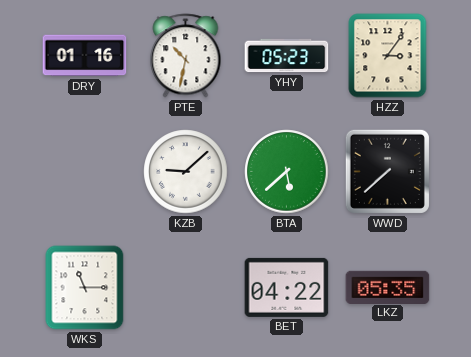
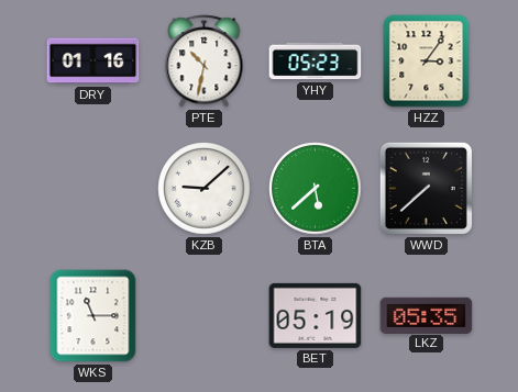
BET: 04:22 -> 05:19
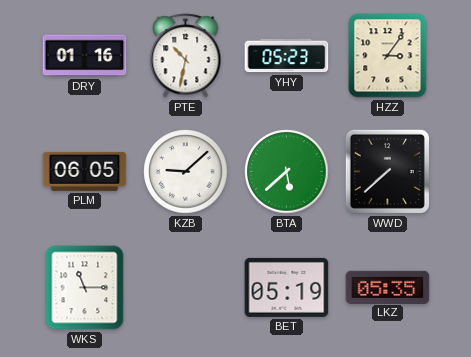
PLM: none -> 06:05
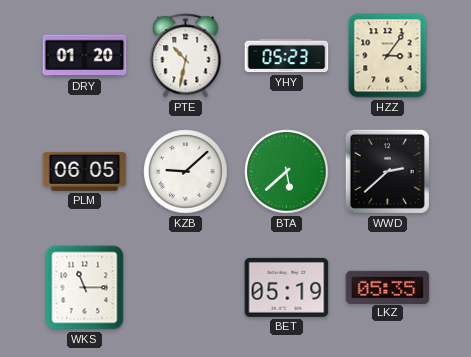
DRY: 01:16 -> 01:20
WWD: 7:38 -> 2:38
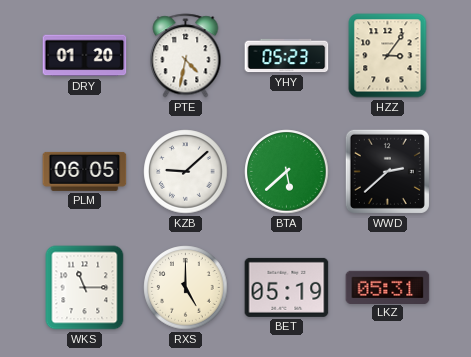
PTE: 10:32 -> 4:32
RXS: none -> 5:00
LKZ: 05:35 -> 05:31
